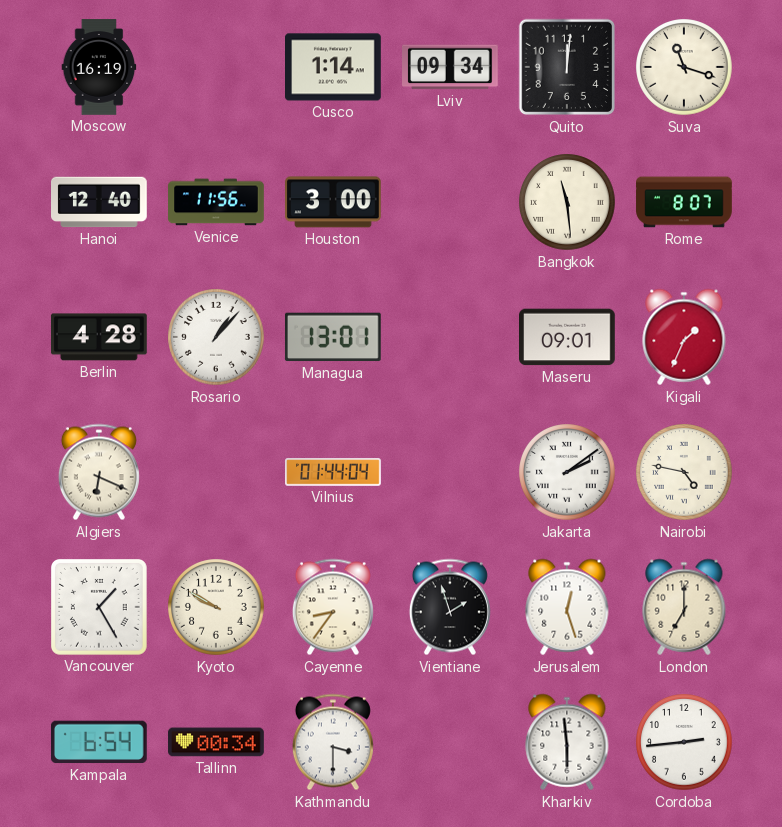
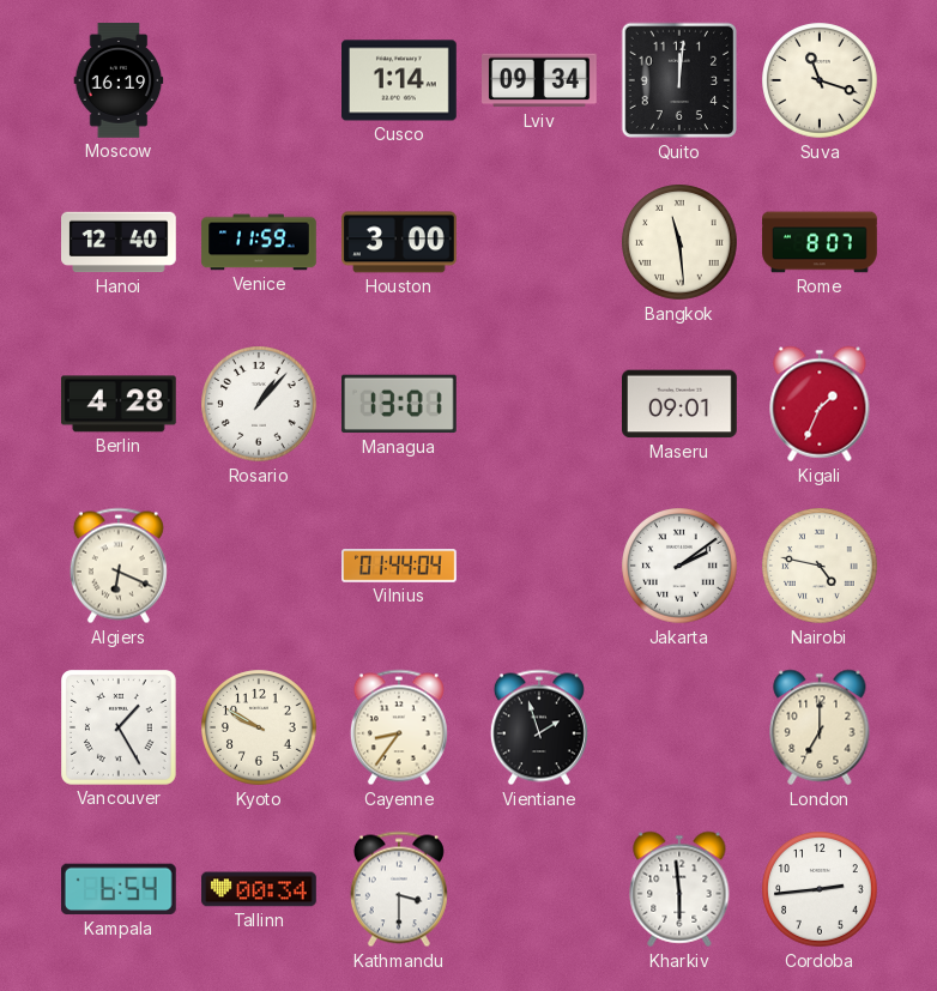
Venice: 11:56 -> 11:59
Jerusalem: 12:27 -> none
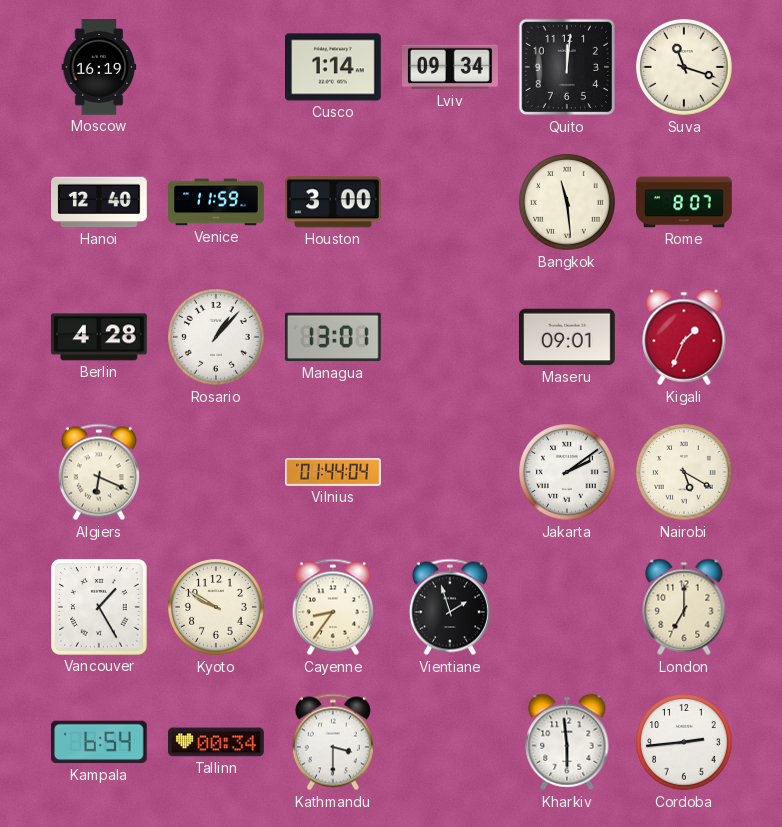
Nairobi: 4:47 -> 5:20
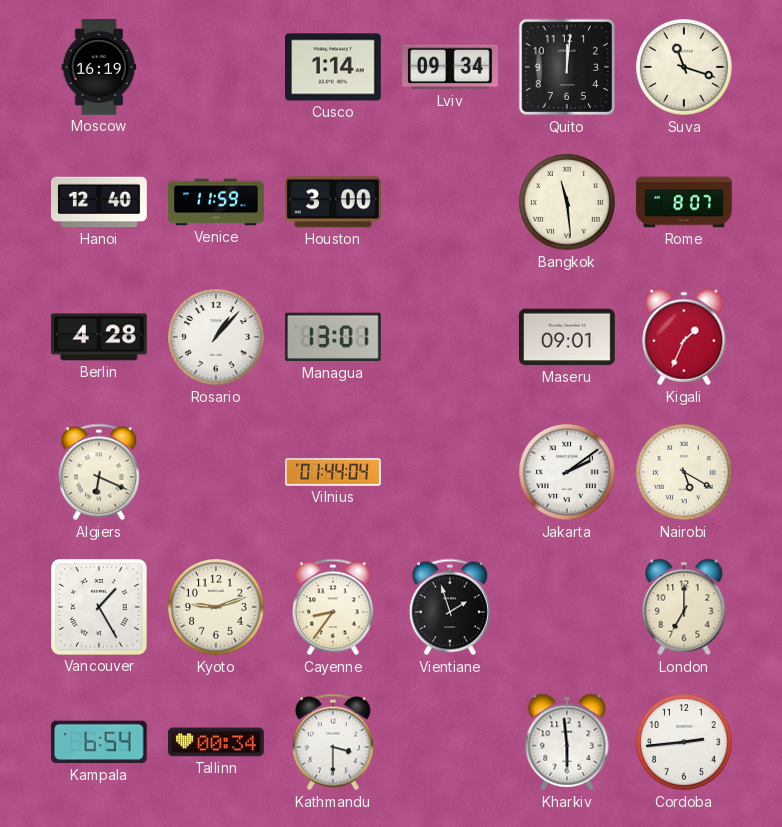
Kyoto: 9:50 -> 9:12
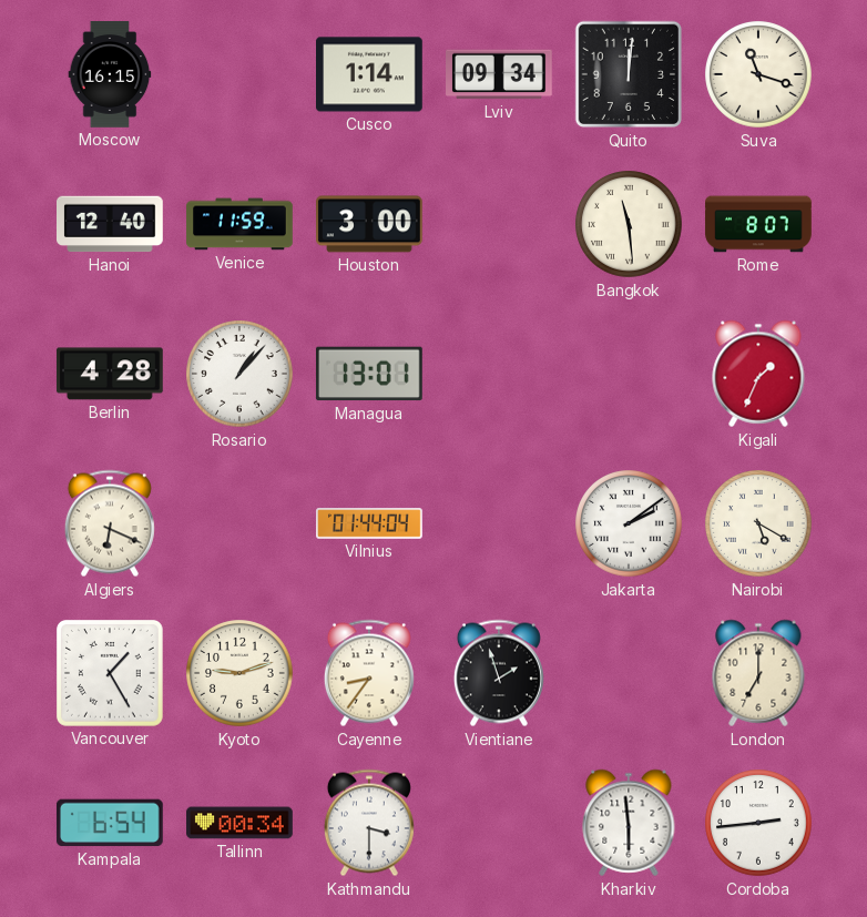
Moscow: 16:19 -> 16:15
Maseru: 09:01 -> none
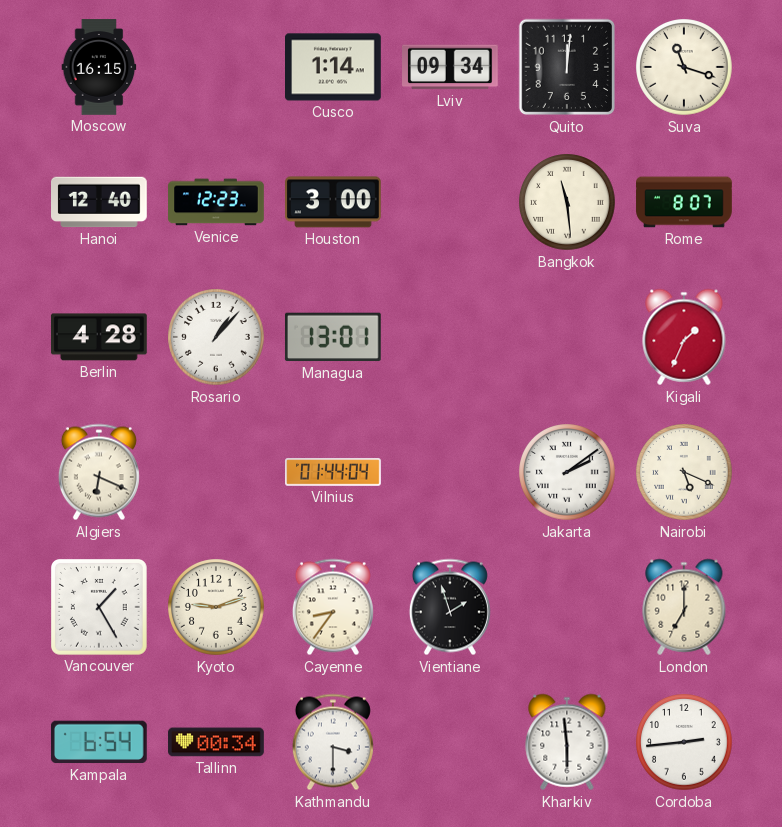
Venice: 11:59 -> 12:23
Nairobi: 5:20 -> 5:19
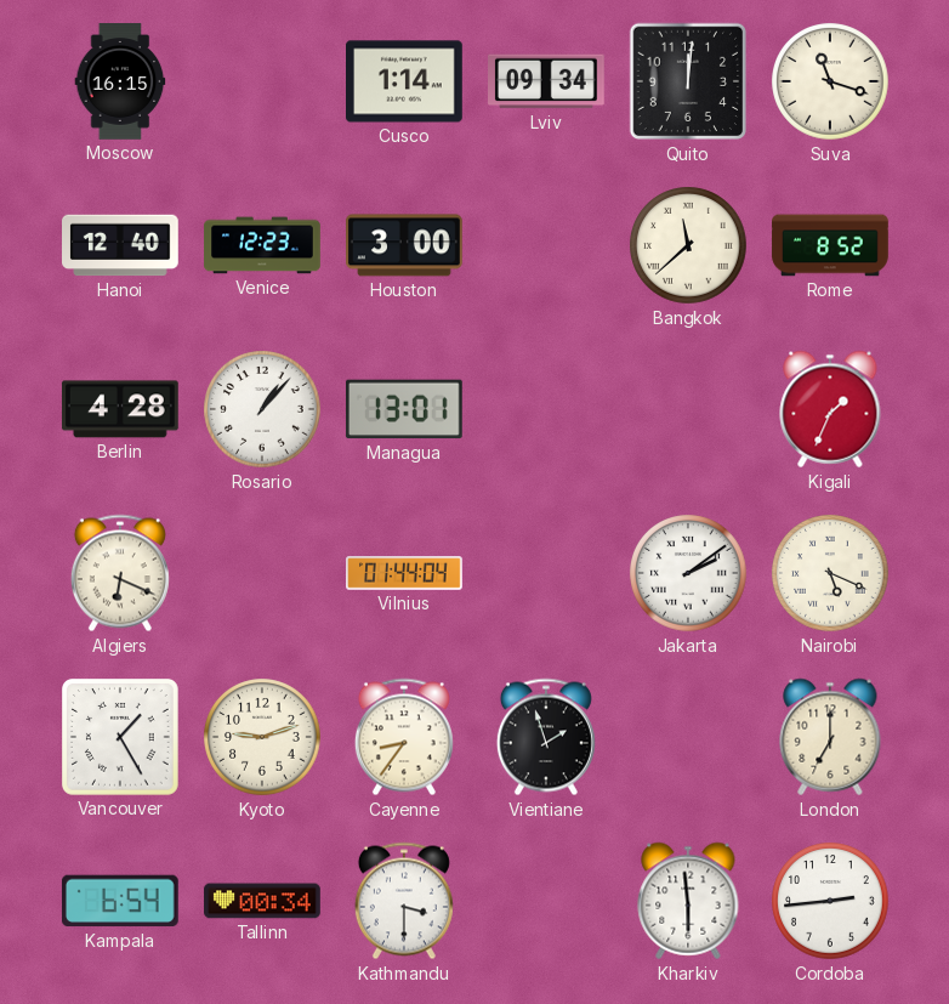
Bangkok: 11:29 -> 11:38
Rome: 8:07 -> 8:52
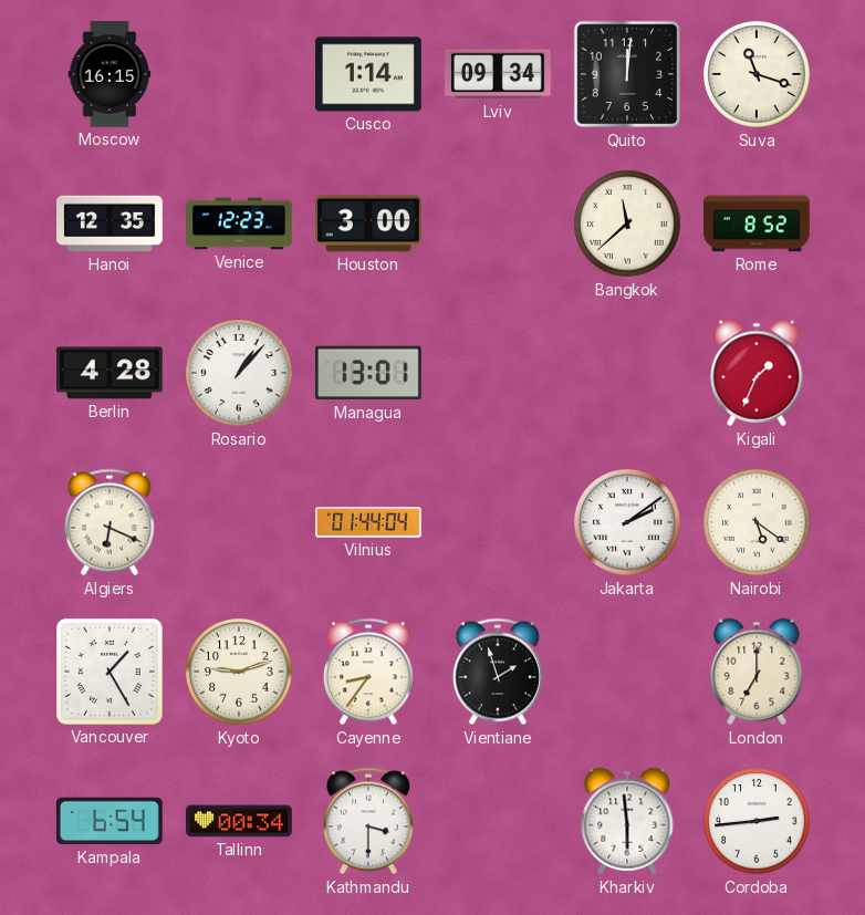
Hanoi: 12:40 -> 12:35
Nairobi: 5:19 -> 5:21
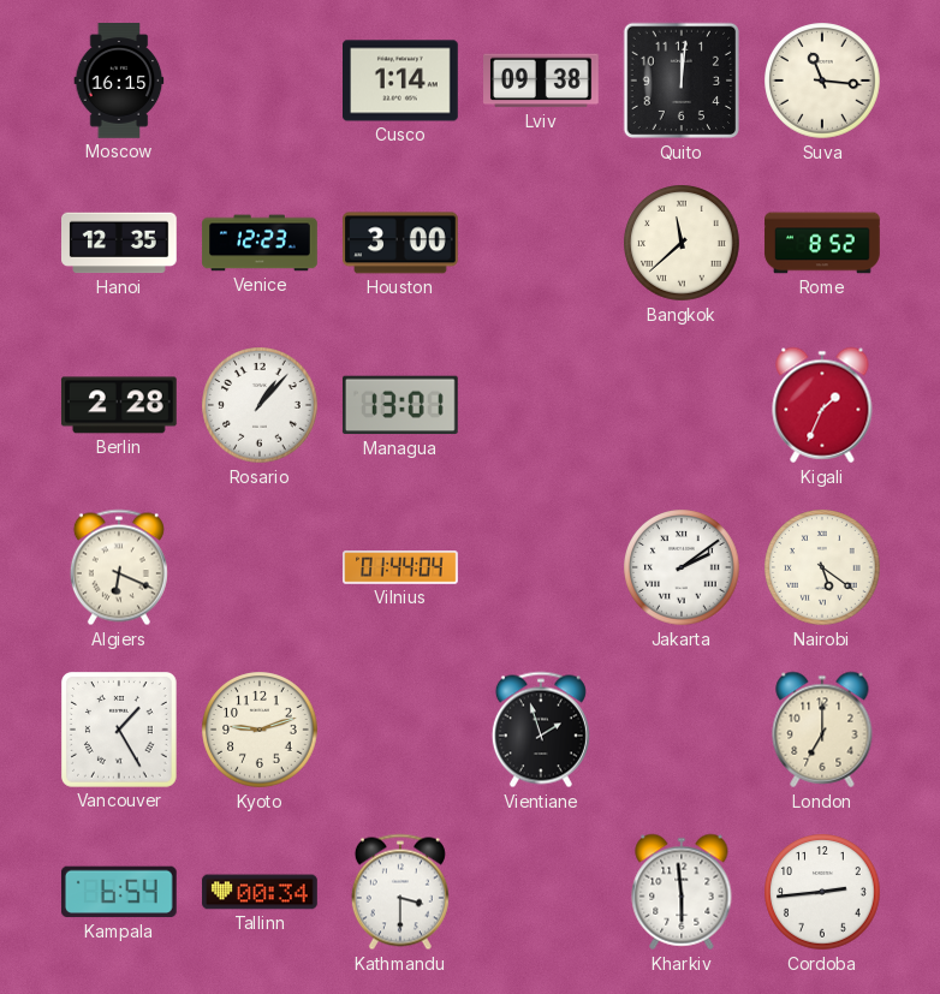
Lviv: 09:34 -> 09:38
Suva: 11:18 -> 11:16
Berlin: 4:28 -> 2:28
Cayenne: 8:36 -> none
